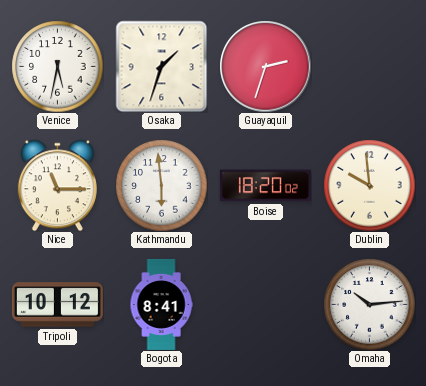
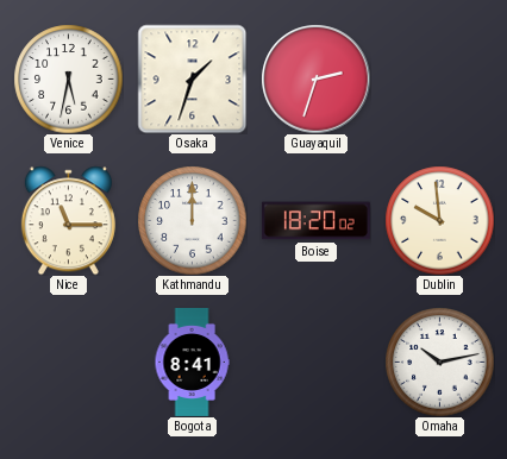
Kathmandu: 5:59 -> 12:00
Tripoli: 10:12 -> none
Omaha: 10:14 -> 10:13
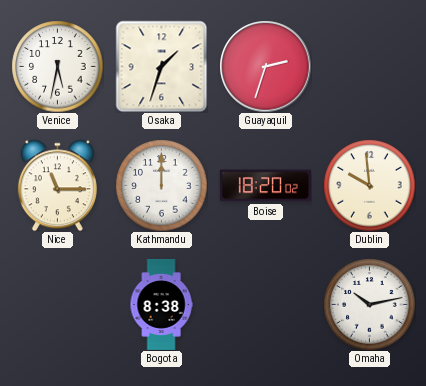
Bogota: 8:41 -> 8:38
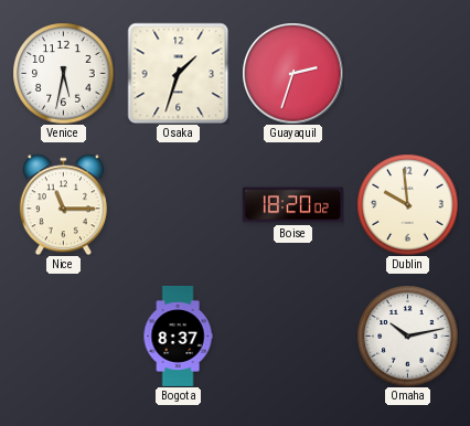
Kathmandu: 12:00 -> none
Bogota: 8:38 -> 8:37
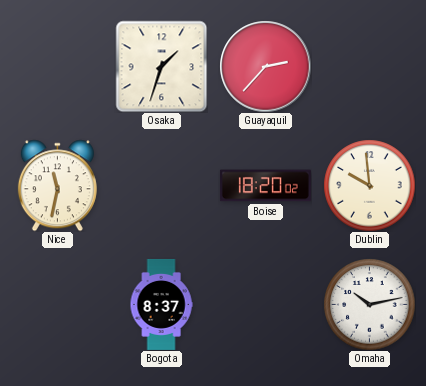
Venice: 5:32 -> none
Guayaquil: 2:33 -> 2:37
Nice: 11:15 -> 11:32
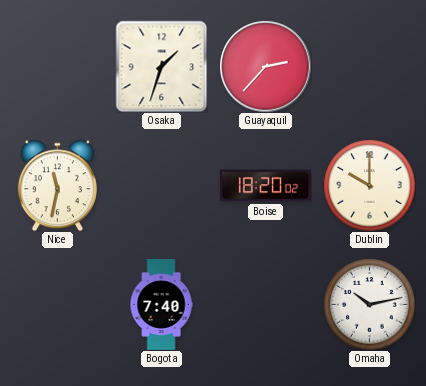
Dublin: 9:59 -> 10:00
Bogota: 8:37 -> 7:40
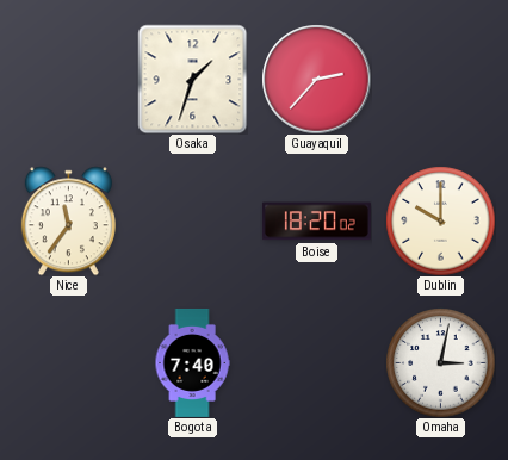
Nice: 11:32 -> 11:36
Omaha: 10:13 -> 3:02
